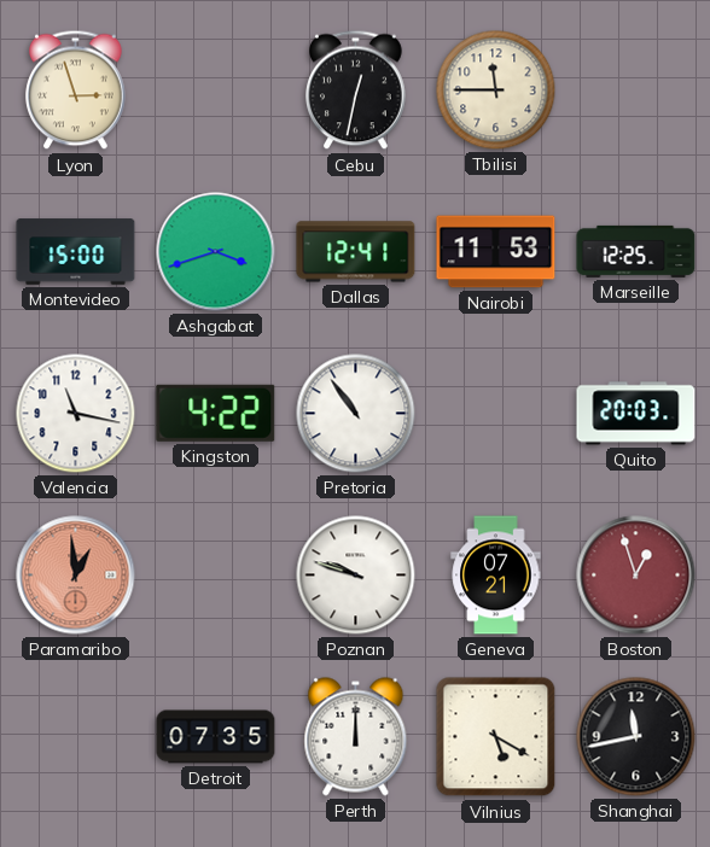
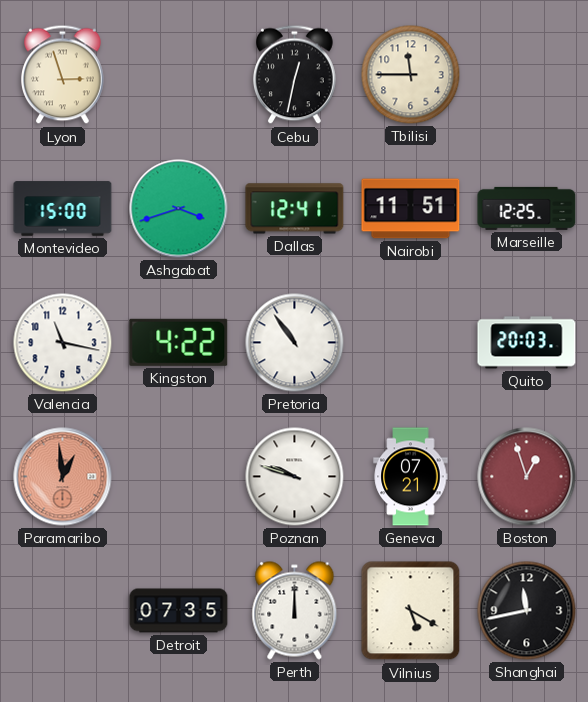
Nairobi: 11:53 -> 11:51
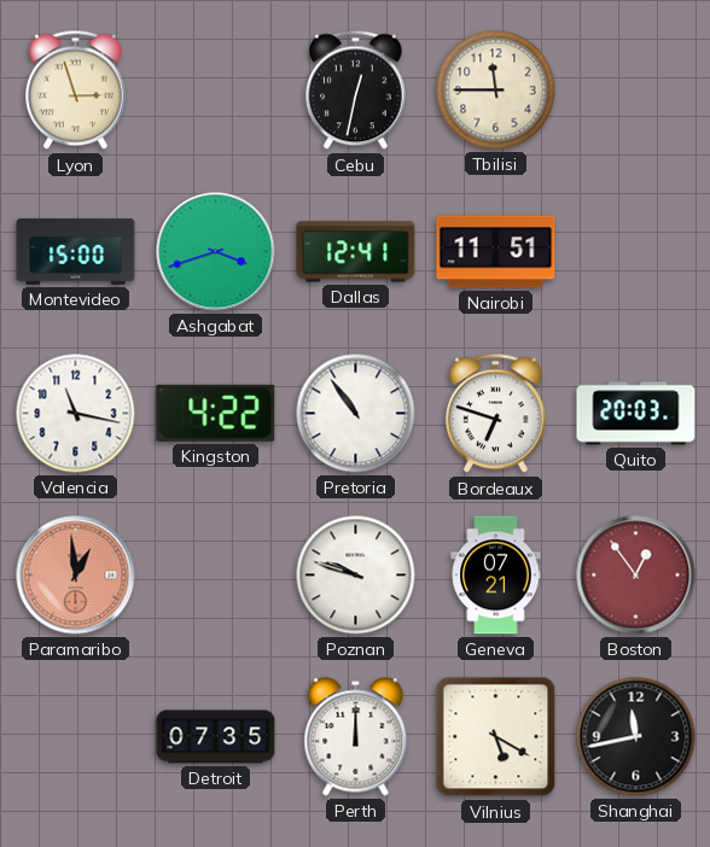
Marseille: 12:25 -> none
Bordeaux: none -> 6:48
Boston: 12:57 -> 12:54
